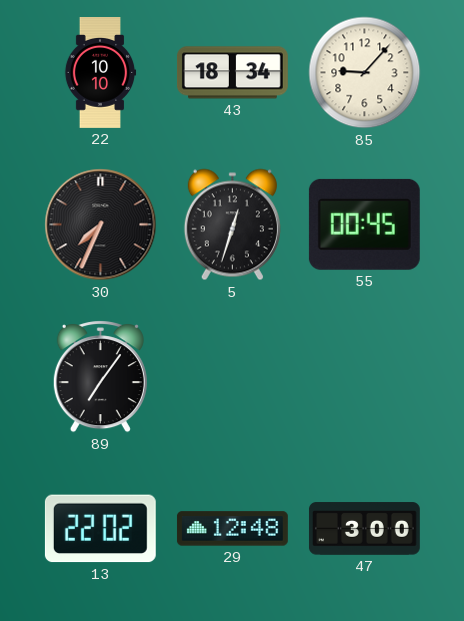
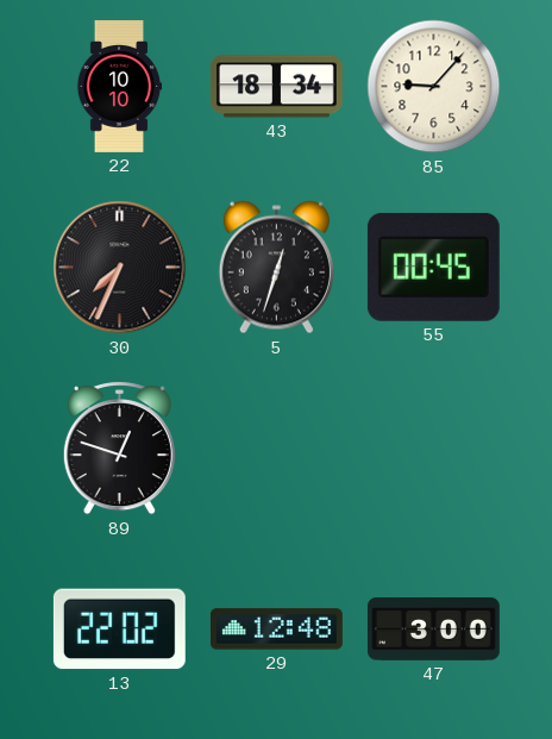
89: 7:06 -> 12:48
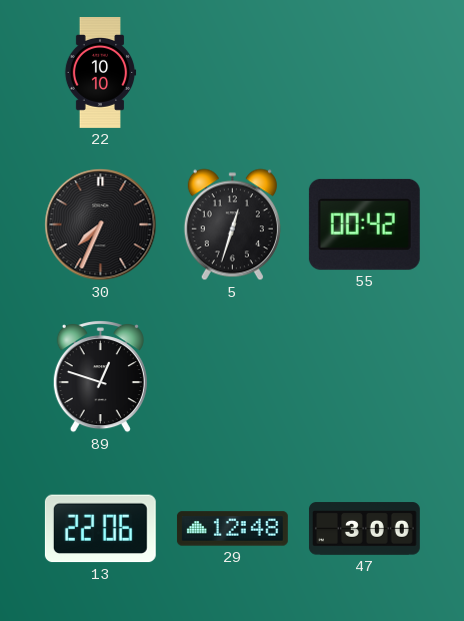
43: 18:34 -> none
85: 9:07 -> none
55: 00:45 -> 00:42
13: 22:02 -> 22:06
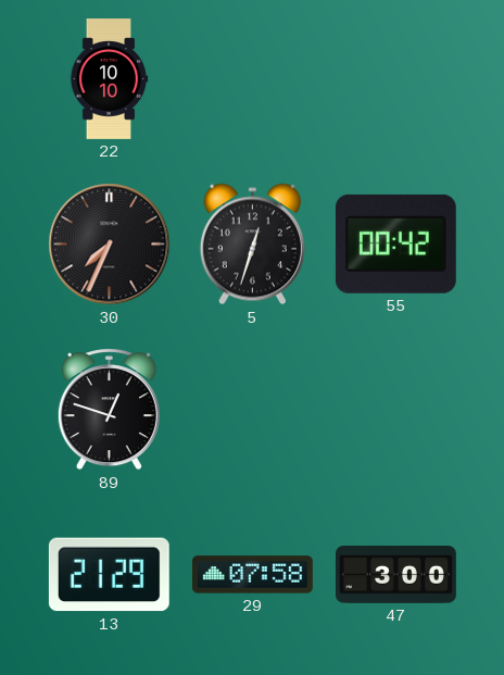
13: 22:06 -> 21:29
29: 12:48 -> 07:58
